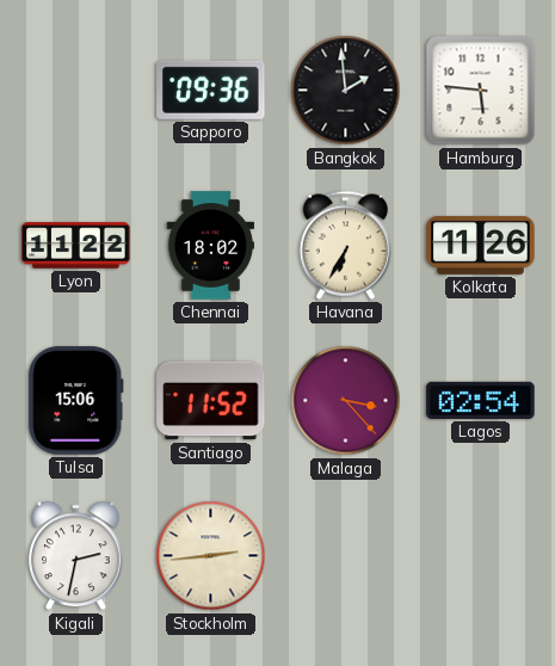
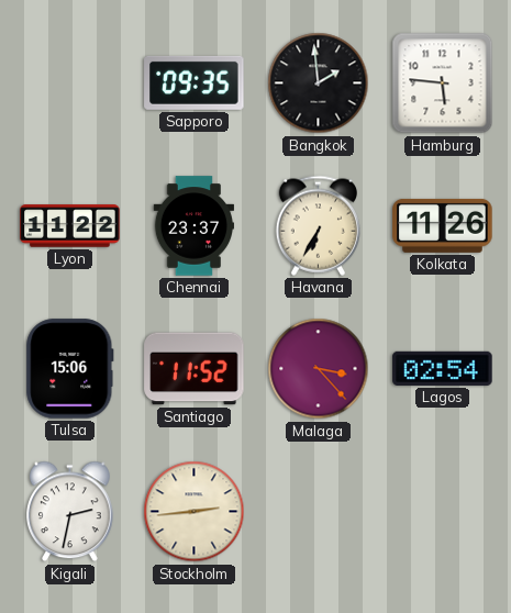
Sapporo: 09:36 -> 09:35
Chennai: 18:02 -> 23:37
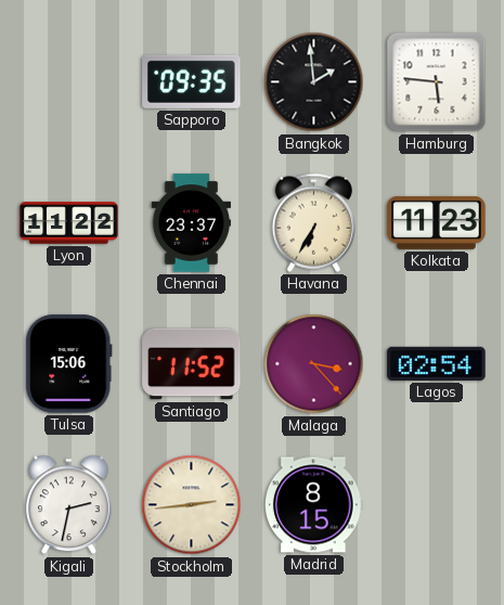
Kolkata: 11:26 -> 11:23
Madrid: none -> 8:15
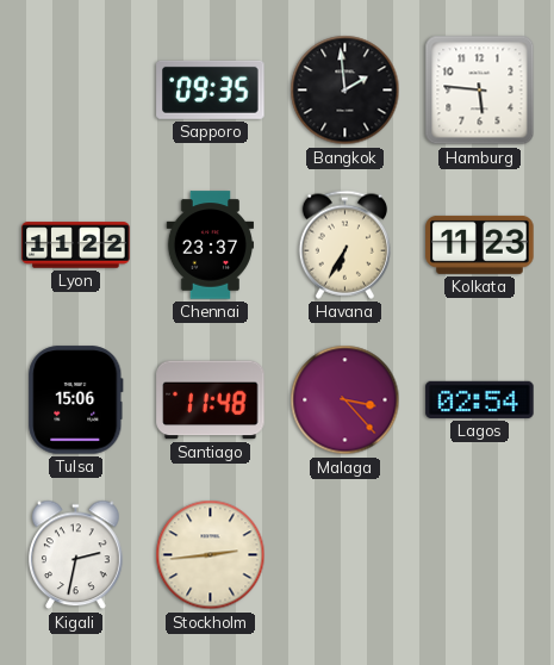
Santiago: 11:52 -> 11:48
Madrid: 8:15 -> none
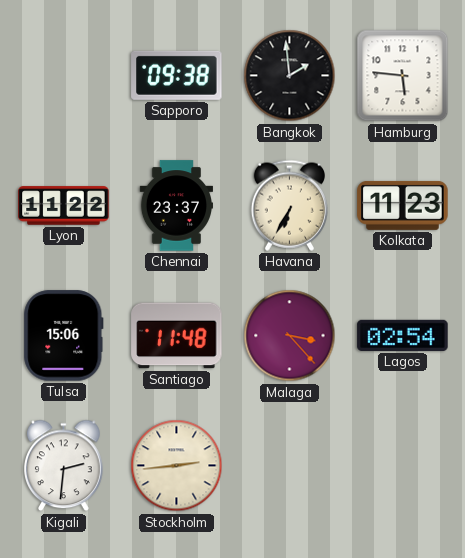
Sapporo: 09:35 -> 09:38
Kigali: 2:32 -> 2:31
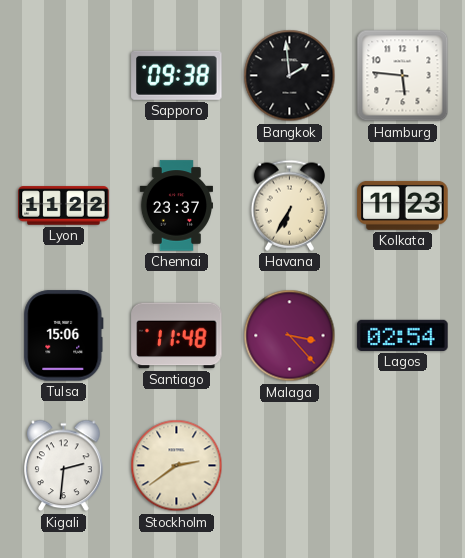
Stockholm: 2:44 -> 2:39
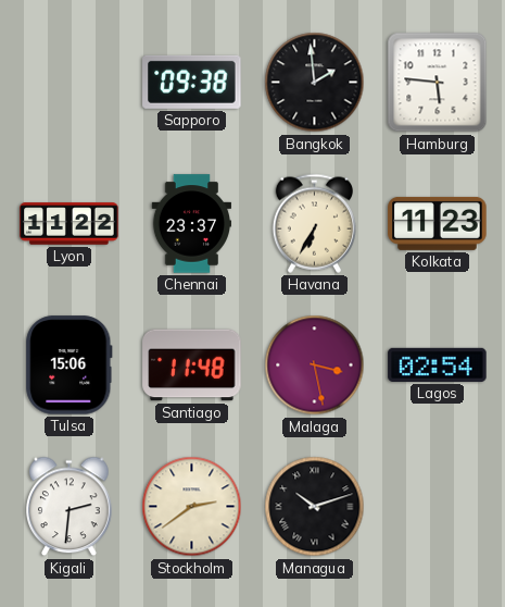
Malaga: 3:23 -> 3:28
Managua: none -> 10:12
